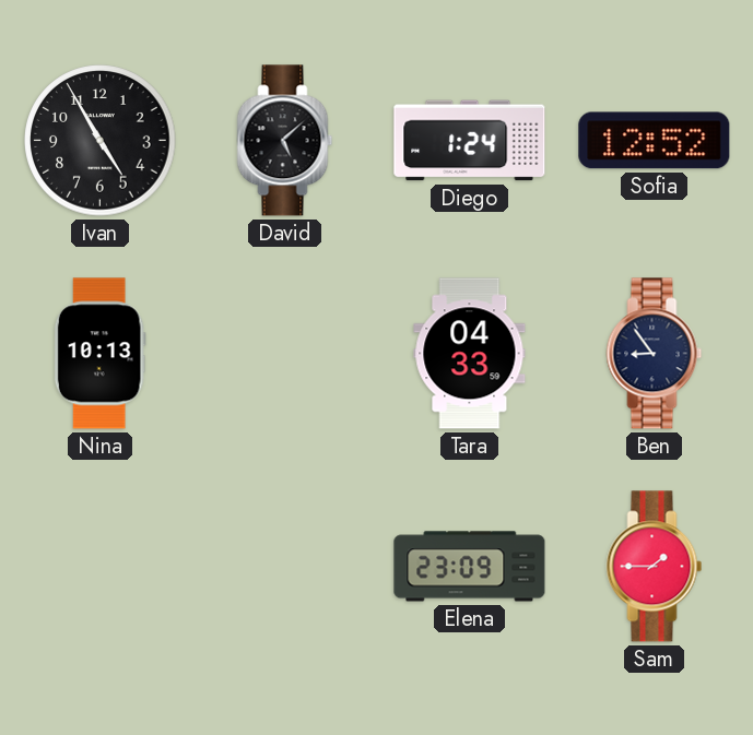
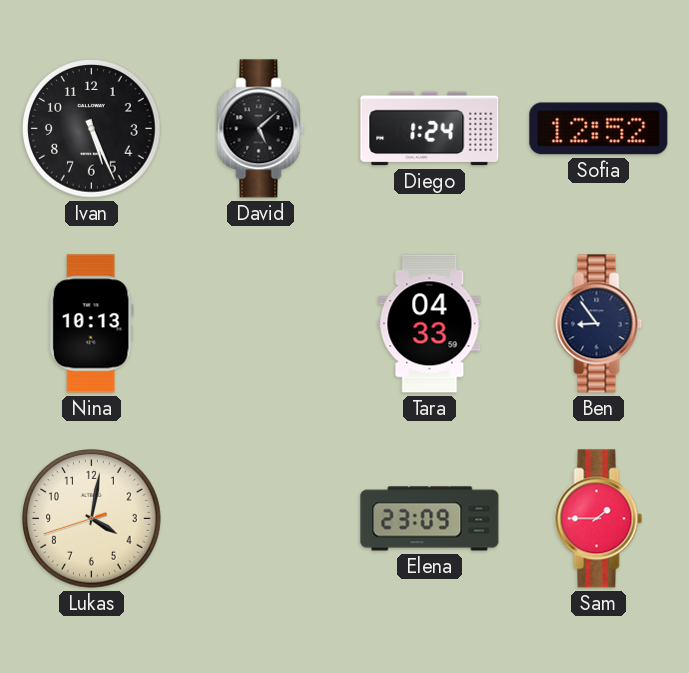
Ivan: 4:55 -> 5:26
Lukas: none -> 4:01
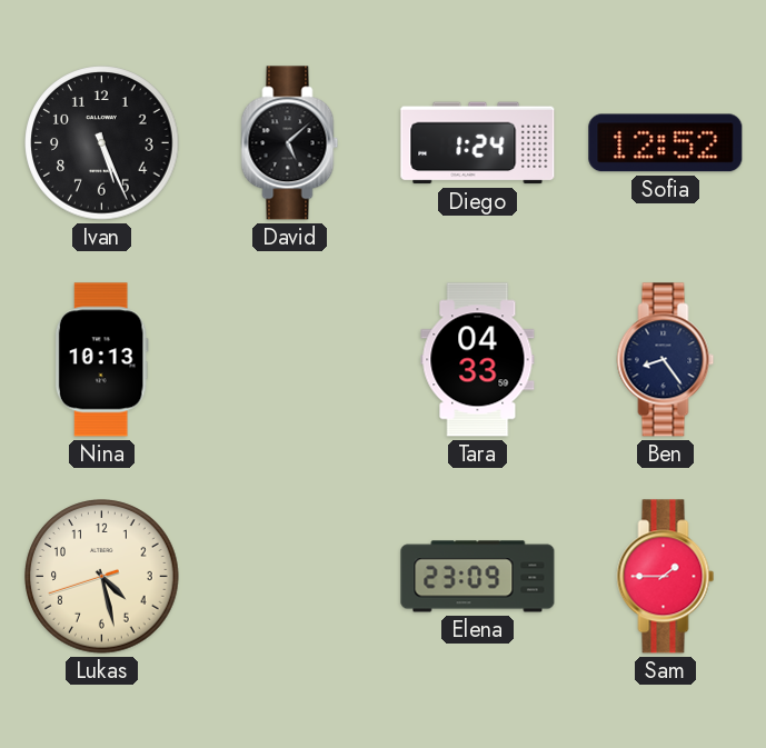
Ben: 8:54 -> 8:24
Lukas: 4:01 -> 4:27
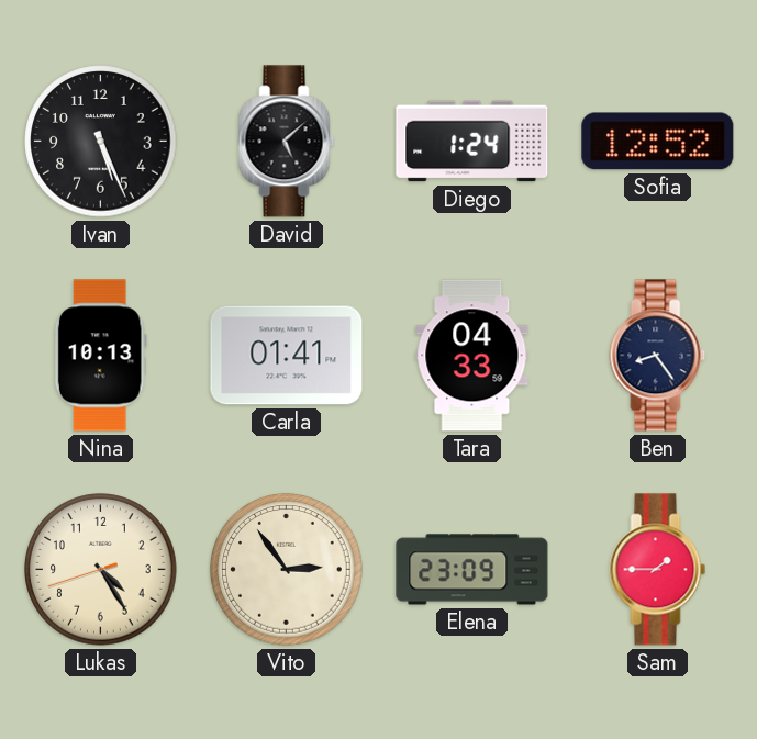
Carla: none -> 01:41
Lukas: 4:27 -> 4:24
Vito: none -> 2:54
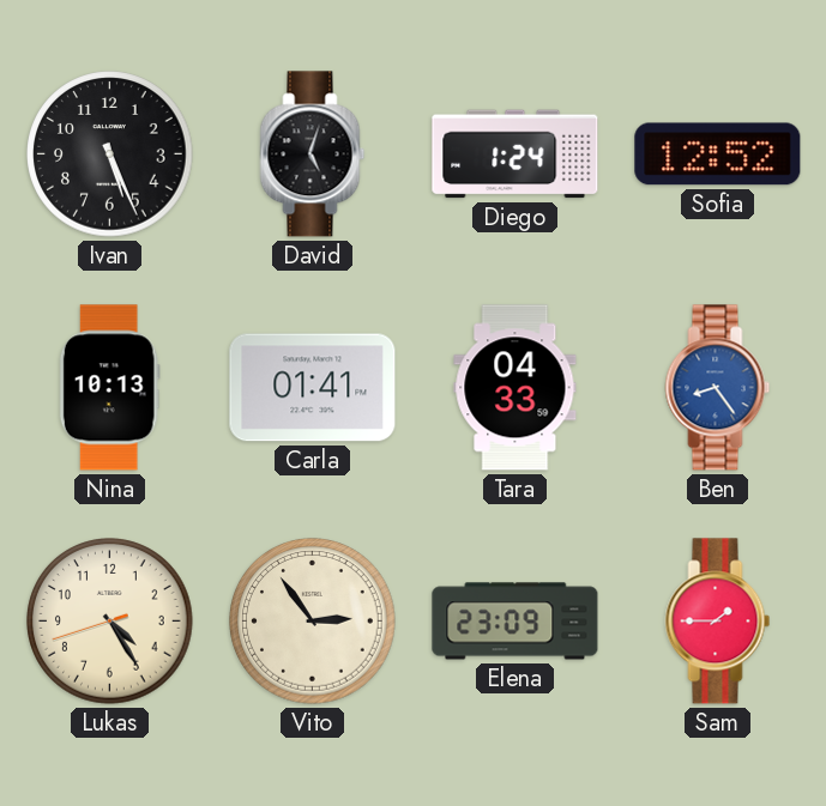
David: 5:08 -> 5:03
Ben dial: navy -> blue
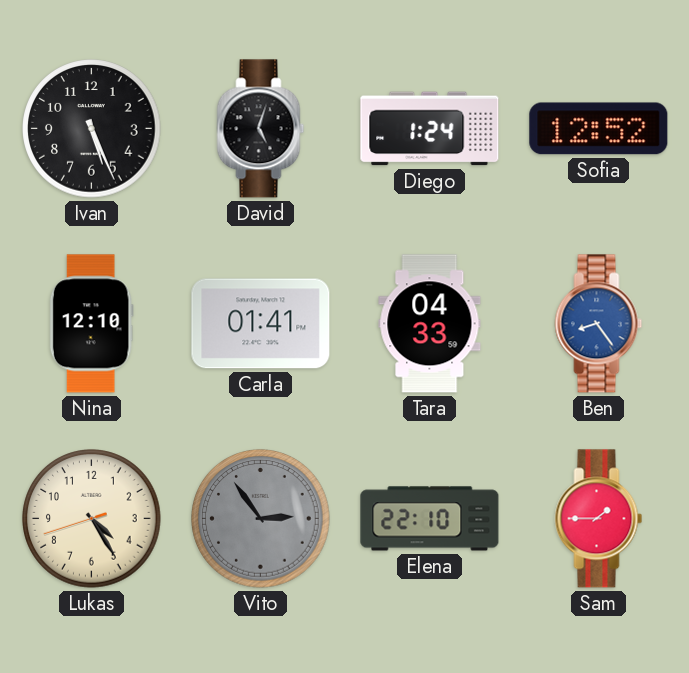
Nina: 10:13 -> 12:10
Vito dial: cream -> grey
Elena: 23:09 -> 22:10
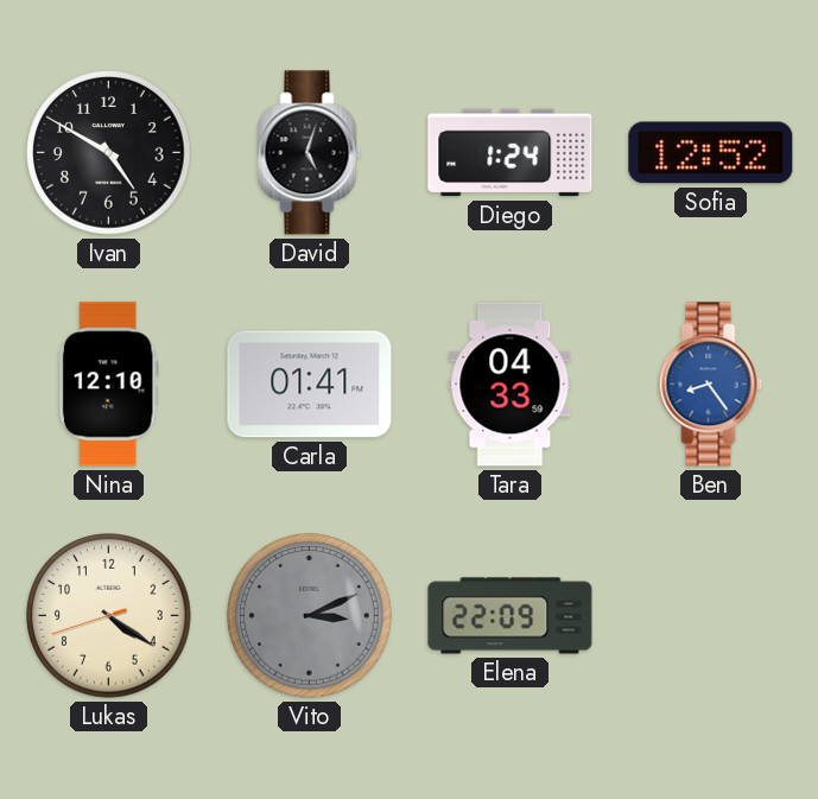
Ivan: 5:26 -> 4:50
Lukas: 4:24 -> 4:20
Vito: 2:54 -> 3:11
Elena: 22:10 -> 22:09
Sam: 1:45 -> none
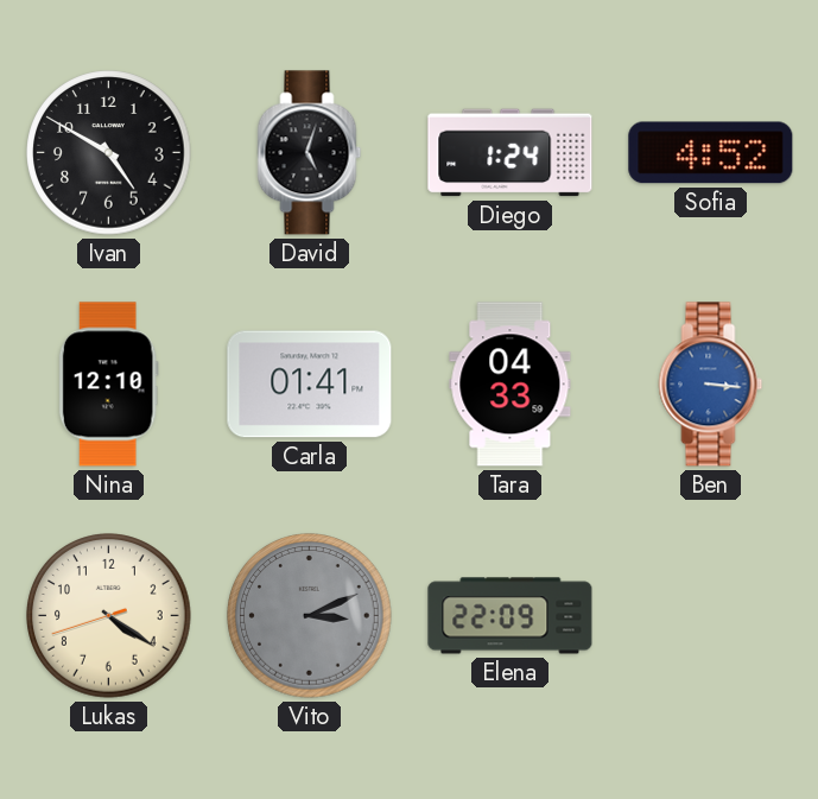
Sofia: 12:52 -> 4:52
Ben: 8:24 -> 3:16
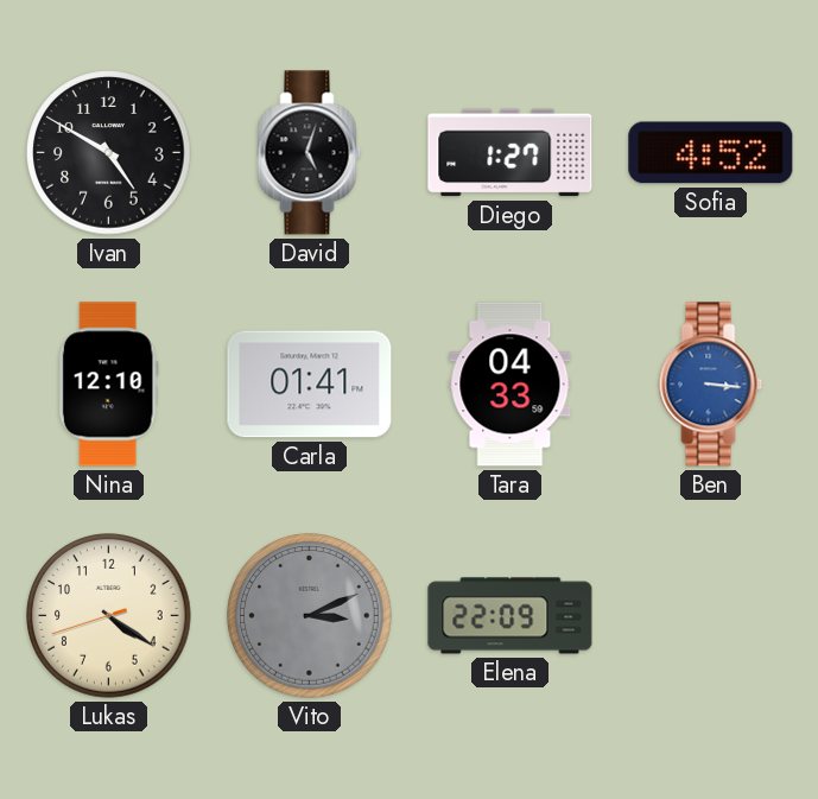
Diego: 1:24 -> 1:27
